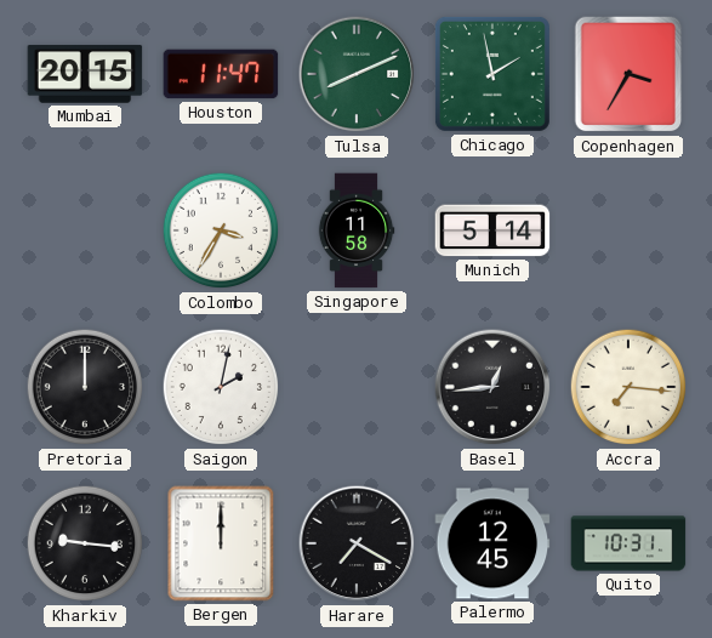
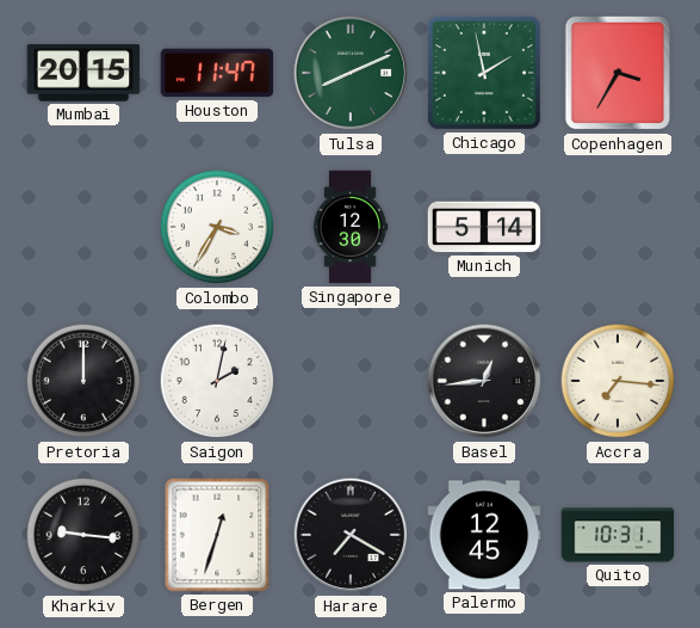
Singapore: 11:58 -> 12:30
Bergen: 12:00 -> 12:33
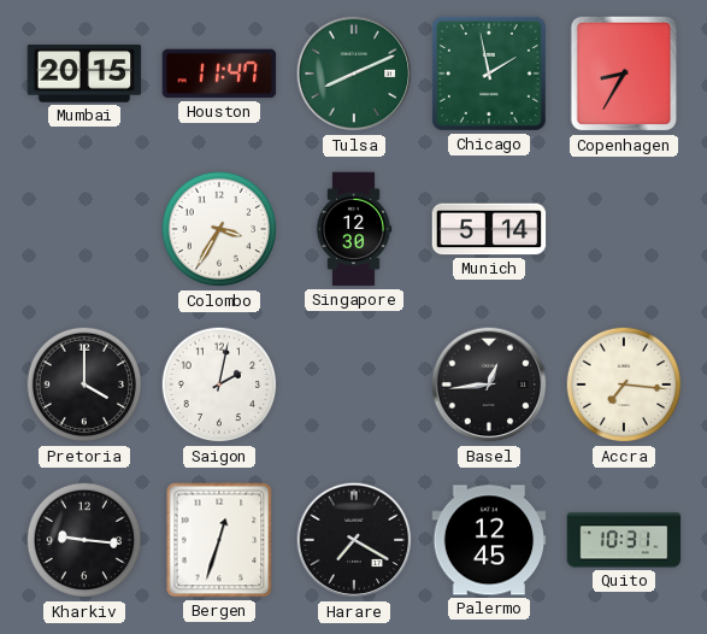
Copenhagen: 3:35 -> 8:35
Pretoria: 12:00 -> 4:00
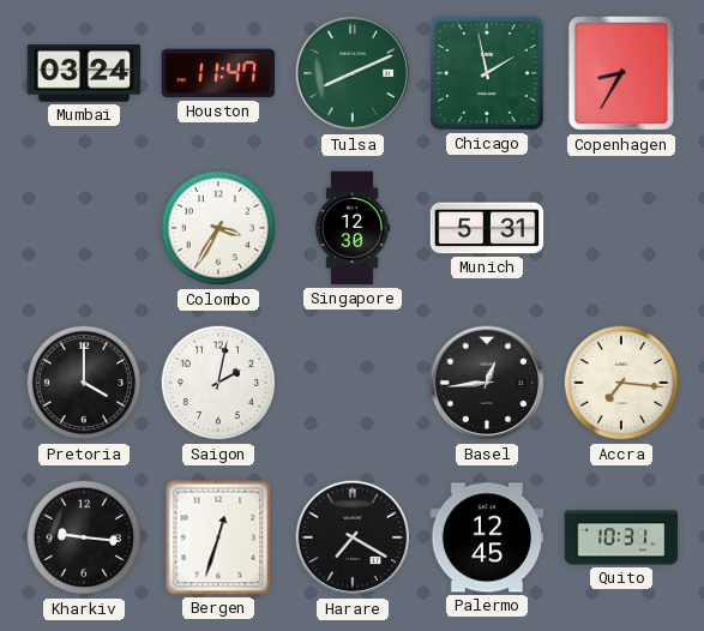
Mumbai: 20:15 -> 03:24
Munich: 5:14 -> 5:31
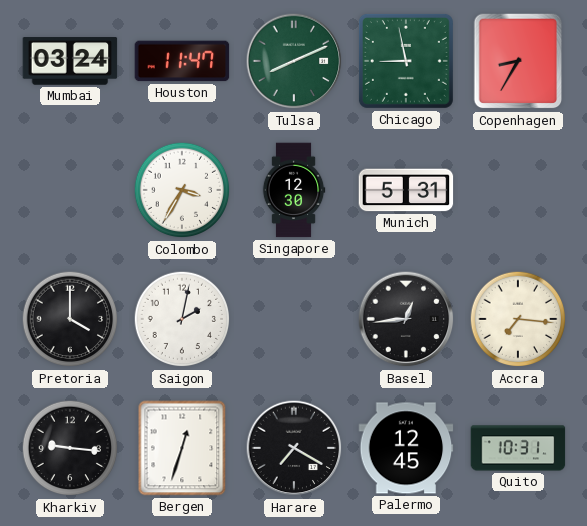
Chicago: 1:58 -> 8:58
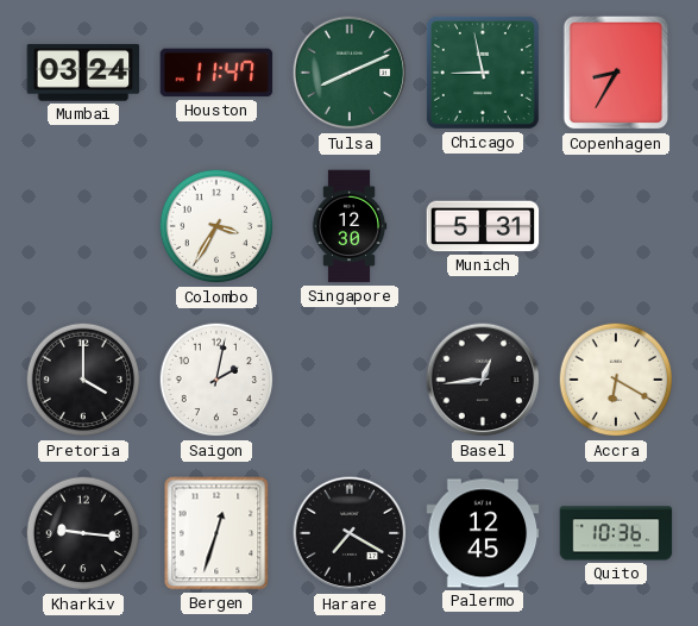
Accra: 7:16 -> 6:20
Quito: 10:31 -> 10:36
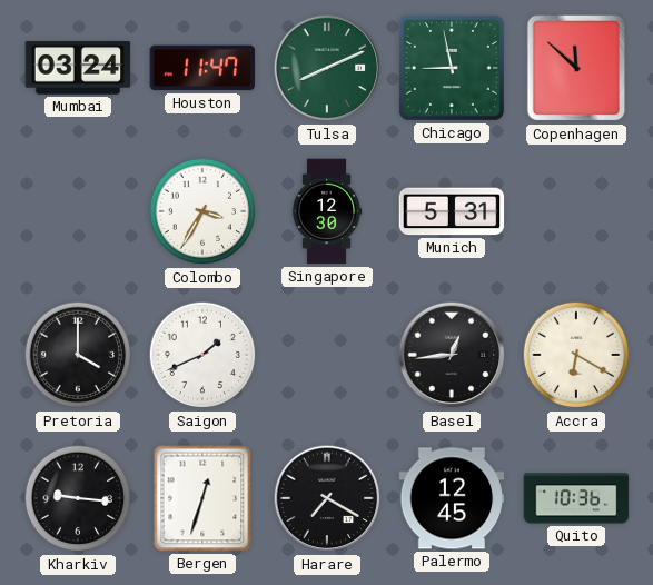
Copenhagen: 8:35 -> 11:52
Saigon: 2:02 -> 1:41
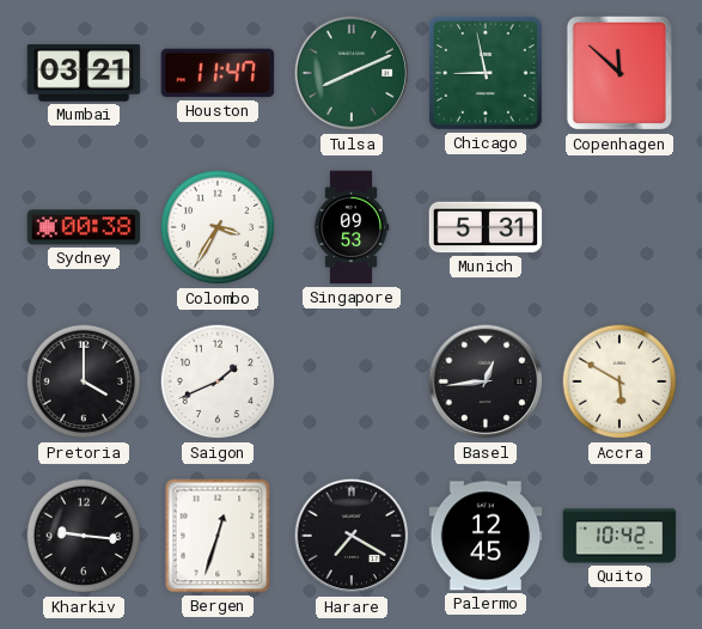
Mumbai: 03:24 -> 03:21
Sydney: none -> 00:38
Singapore: 12:30 -> 09:53
Accra: 6:20 -> 5:50
Quito: 10:36 -> 10:42
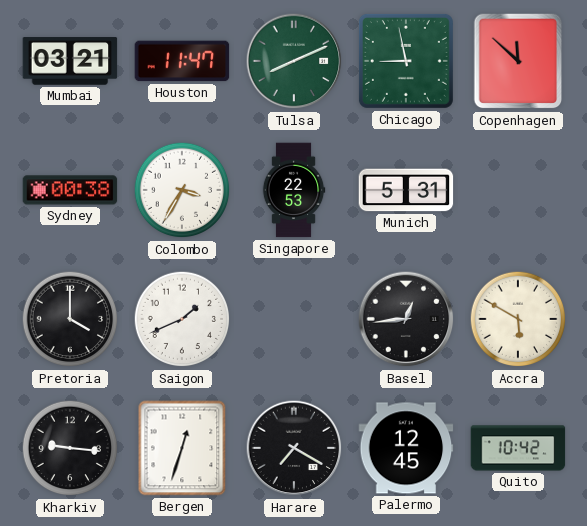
Singapore: 09:53 -> 22:53
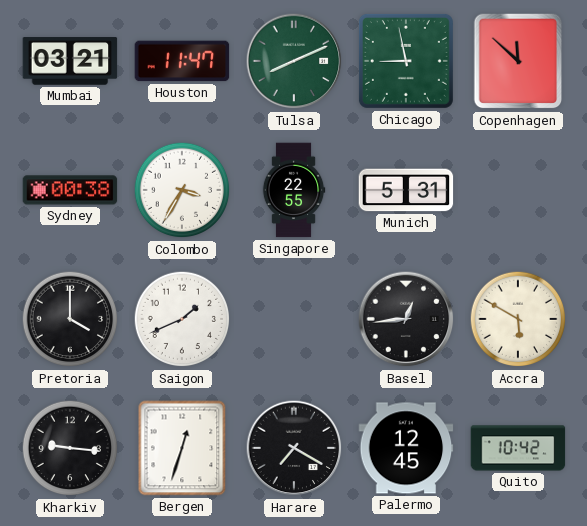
Singapore: 22:53 -> 22:55
